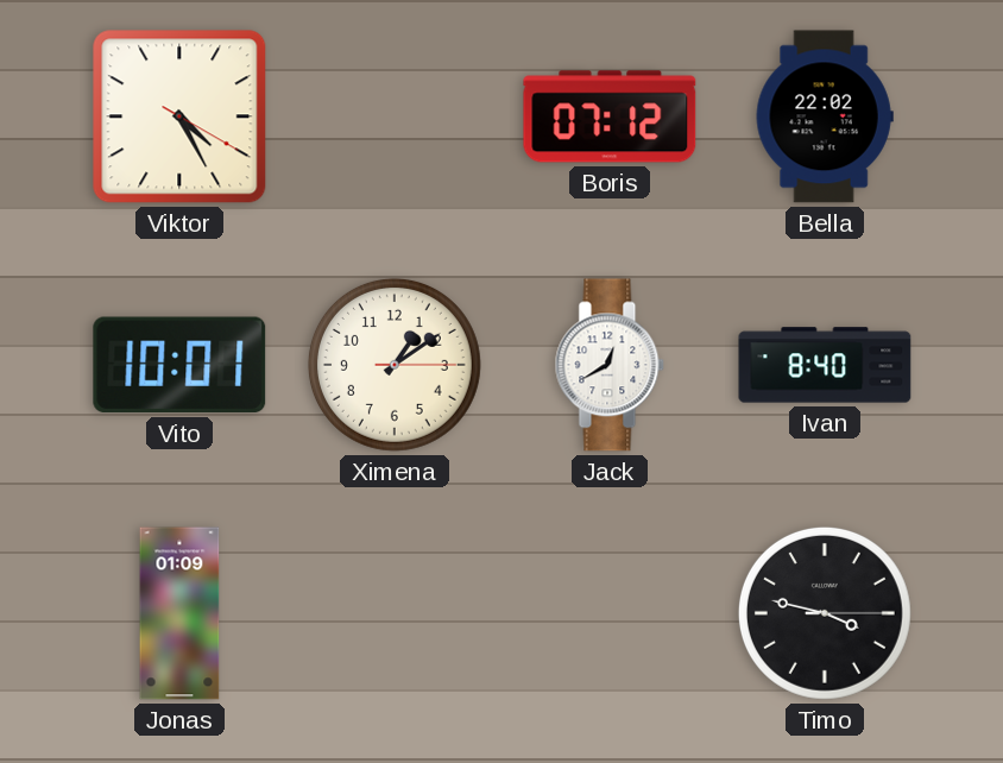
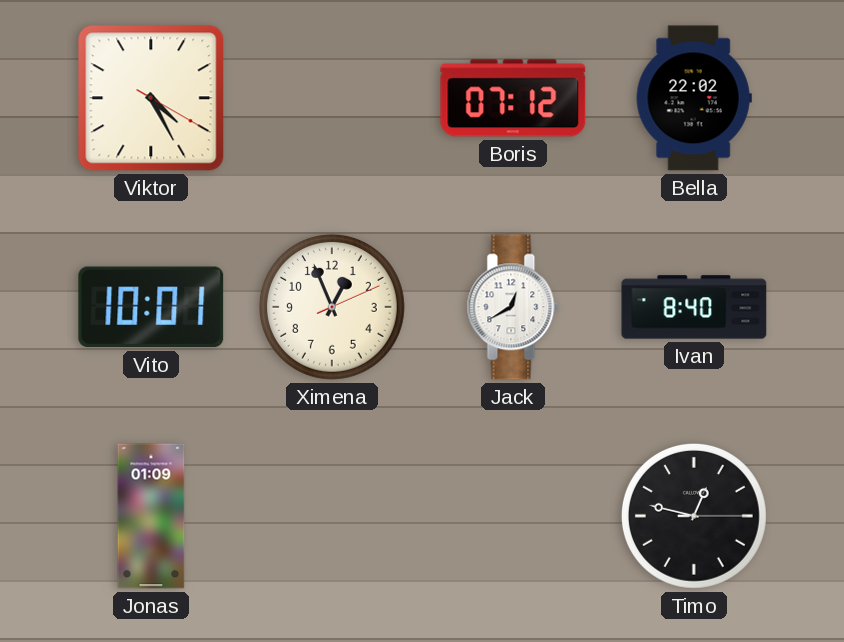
Ximena: 1:09 -> 12:56
Timo: 3:47 -> 12:47
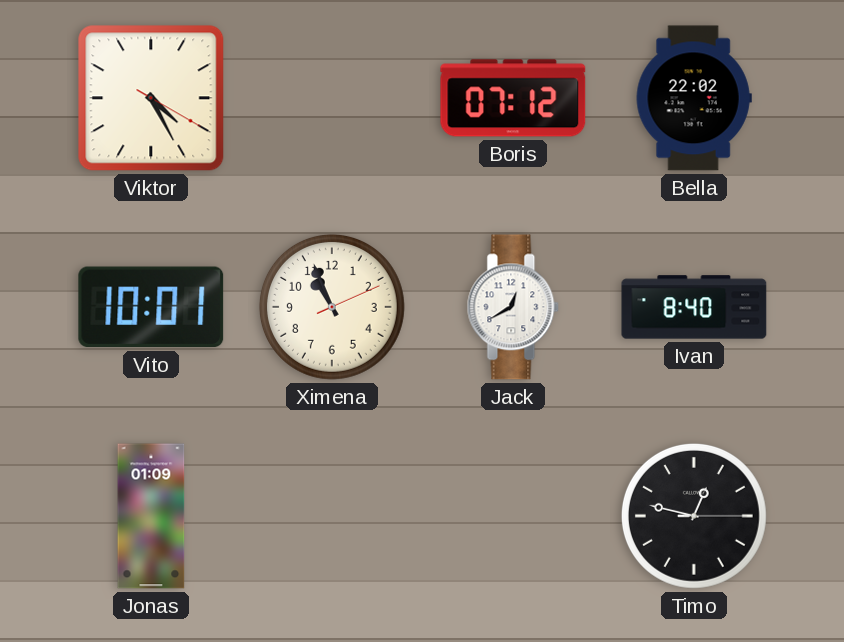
Ximena: 12:56 -> 10:56
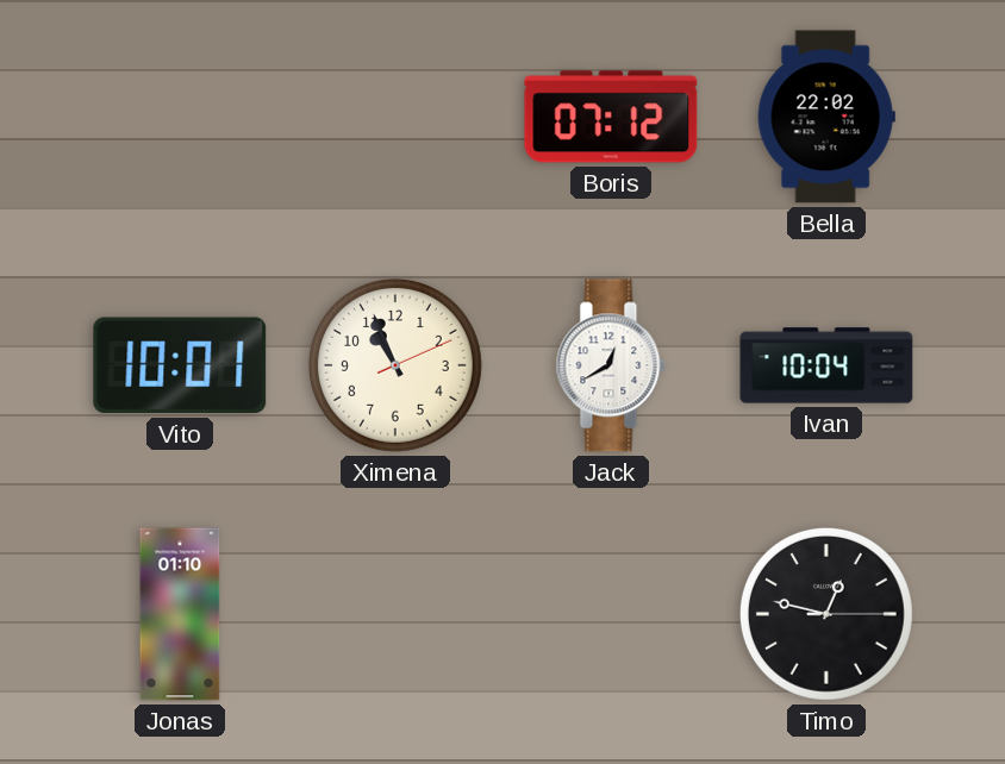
Viktor: 4:25 -> none
Ivan: 8:40 -> 10:04
Jonas: 01:09 -> 01:10
